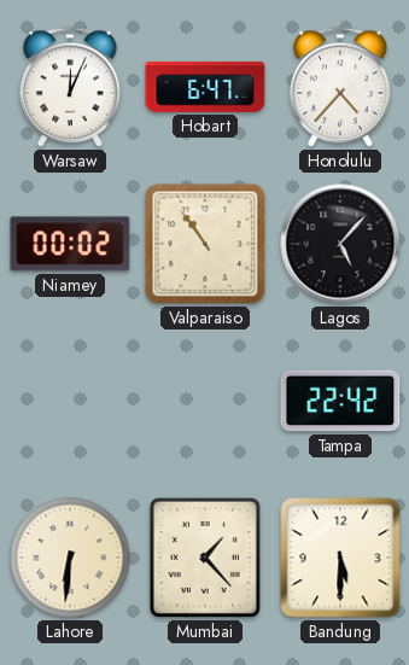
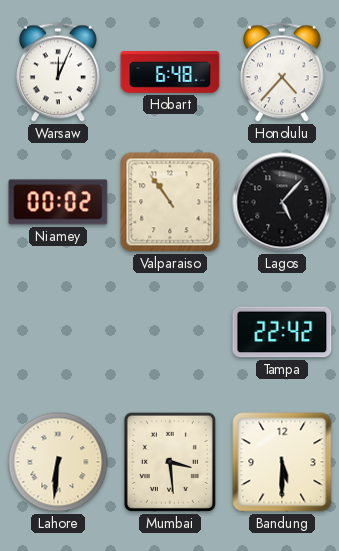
Hobart: 6:47 -> 6:48
Mumbai: 1:23 -> 3:29
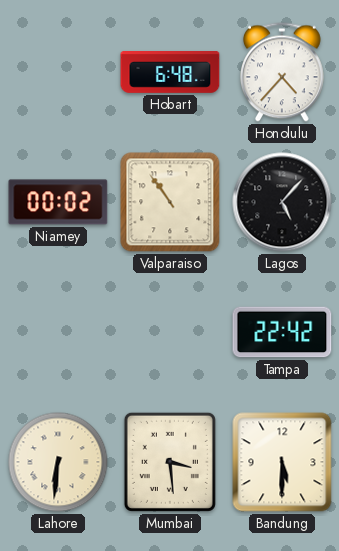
Warsaw: 12:04 -> none
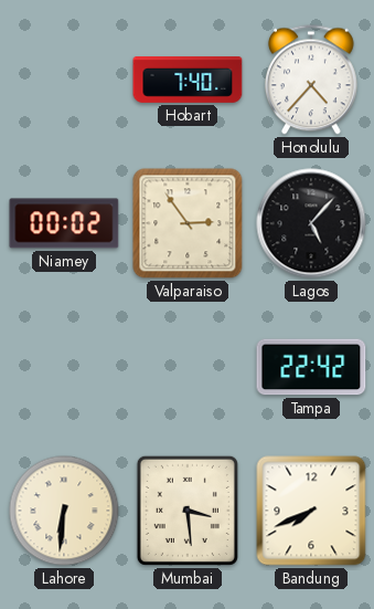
Hobart: 6:48 -> 7:40
Valparaiso: 10:54 -> 2:54
Bandung: 5:30 -> 7:41
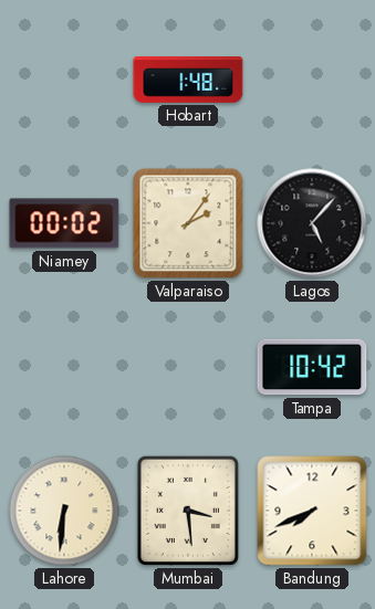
Hobart: 7:40 -> 1:48
Honolulu: 4:37 -> none
Valparaiso: 2:54 -> 2:06
Tampa: 22:42 -> 10:42
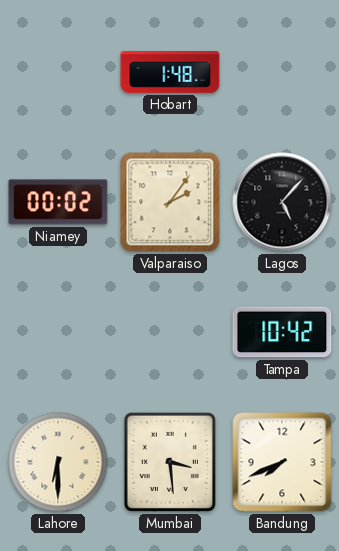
Lahore: 6:31 -> 6:30
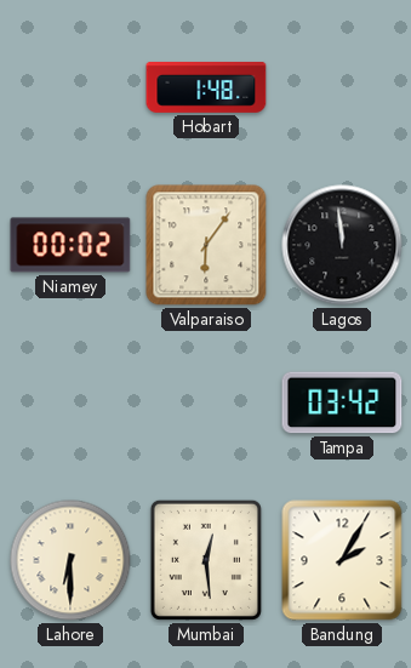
Valparaiso: 2:06 -> 6:06
Lagos: 5:07 -> 11:59
Tampa: 10:42 -> 03:42
Mumbai: 3:29 -> 12:29
Bandung: 7:41 -> 2:05
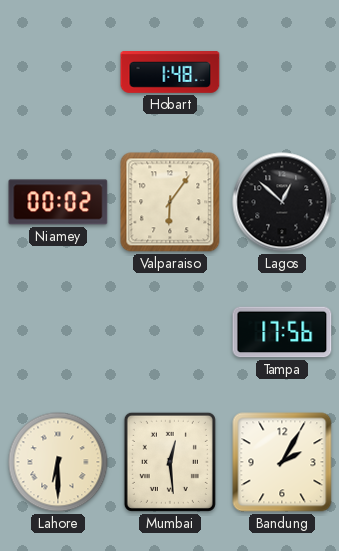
Lagos: 11:59 -> 12:52
Tampa: 03:42 -> 17:56
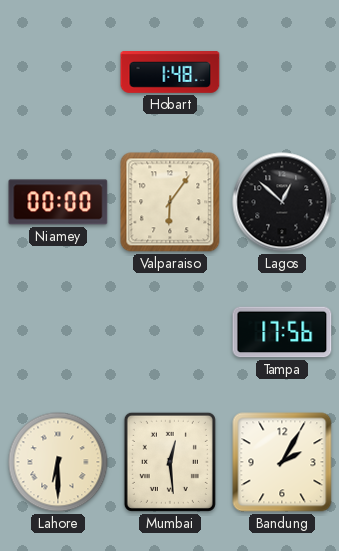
Niamey: 00:02 -> 00:00
